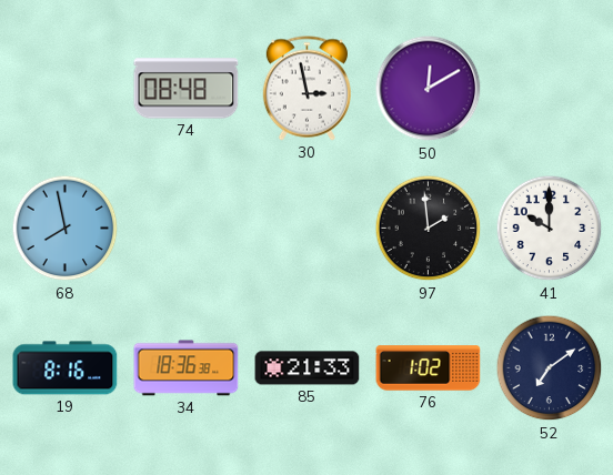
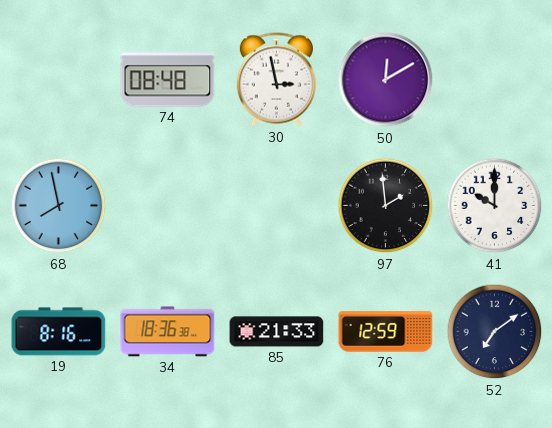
76: 1:02 -> 12:59
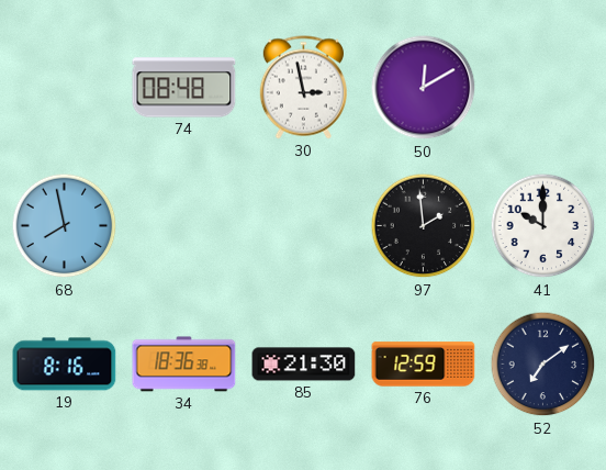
85: 21:33 -> 21:30
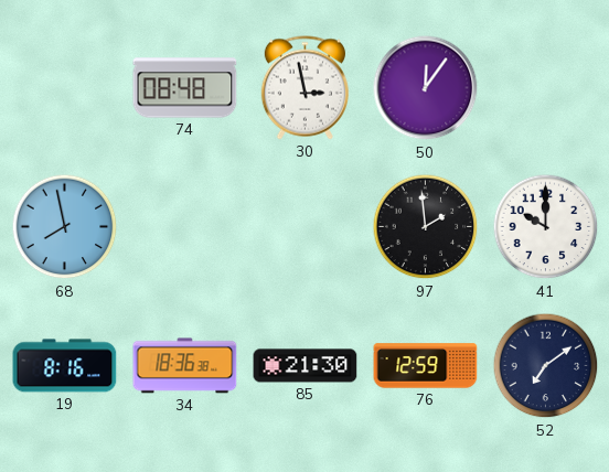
50: 12:10 -> 12:06
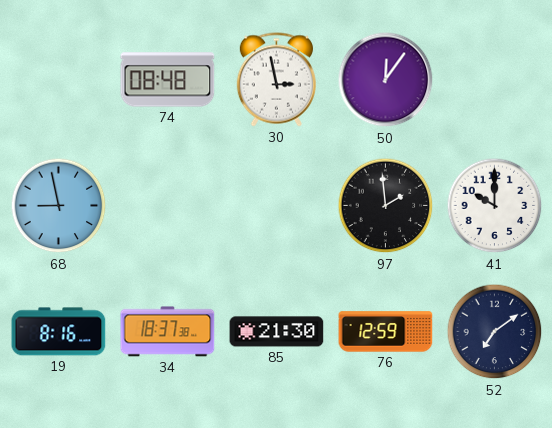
68: 7:58 -> 8:58
34: 18:36 -> 18:37
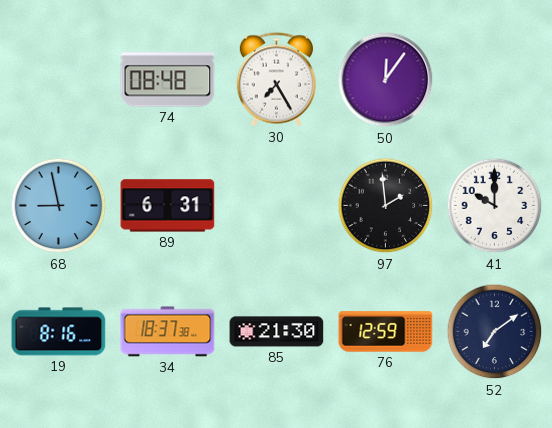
30: 2:58 -> 7:25
89: none -> 6:31
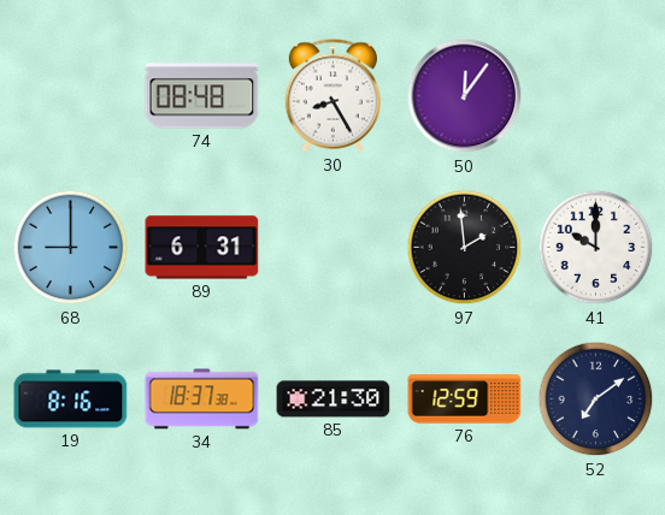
30: 7:25 -> 8:25
68: 8:58 -> 9:00
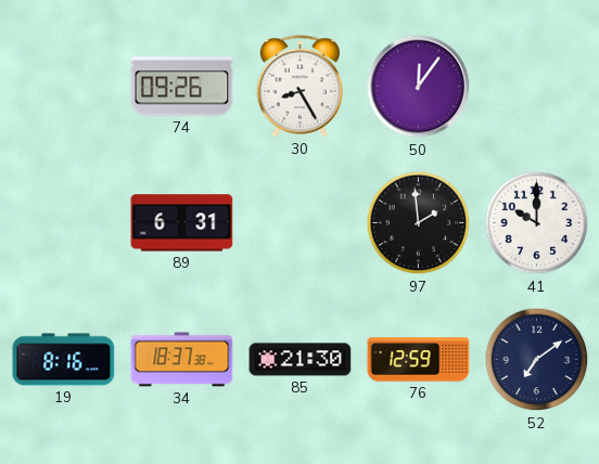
74: 08:48 -> 09:26
68: 9:00 -> none
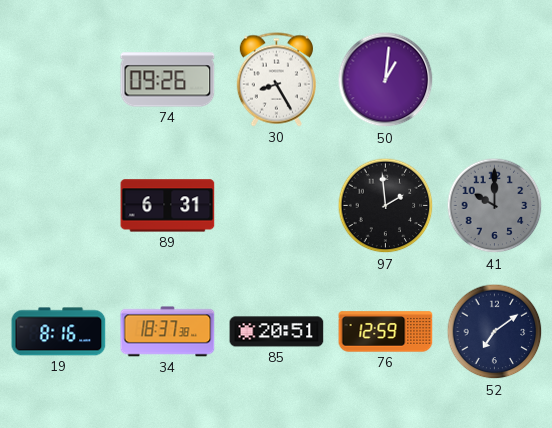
50: 12:06 -> 1:01
41 dial: white -> grey
85: 21:30 -> 20:51
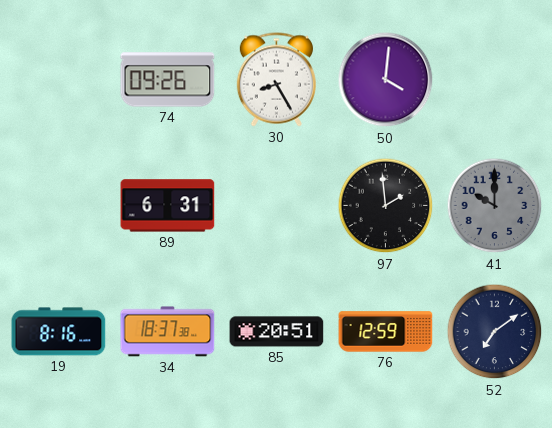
50: 1:01 -> 4:01
